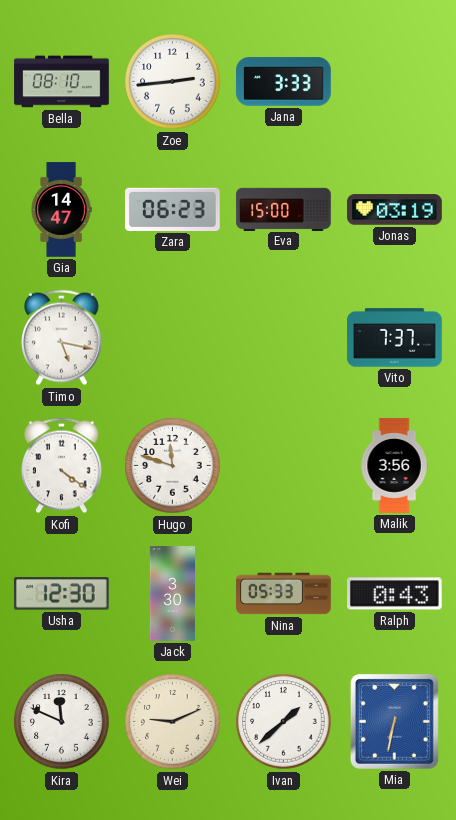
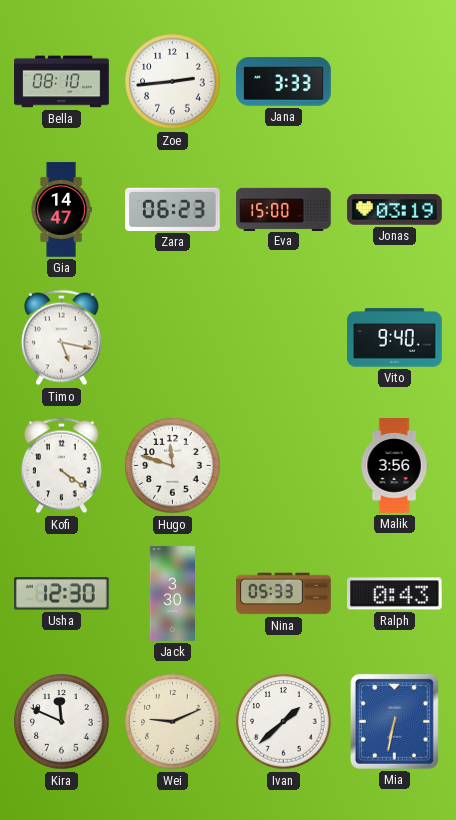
Vito: 7:37 -> 9:40
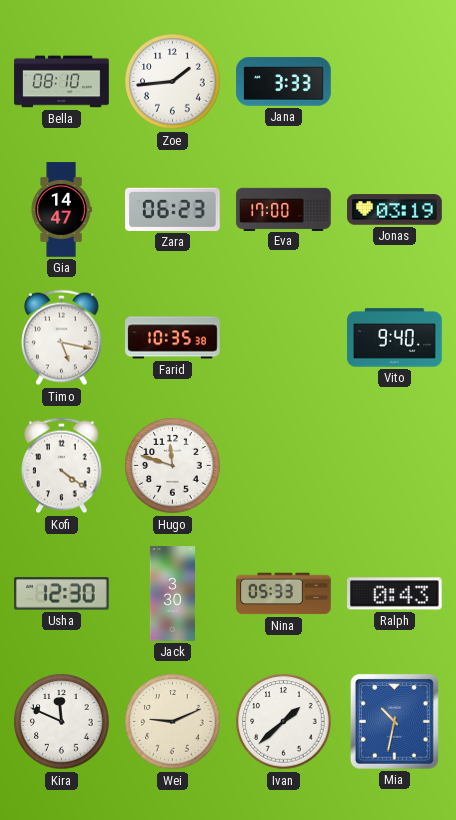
Zoe: 2:44 -> 1:44
Eva: 15:00 -> 17:00
Farid: none -> 10:35
Malik: 3:56 -> none
Mia: 6:32 -> 10:32
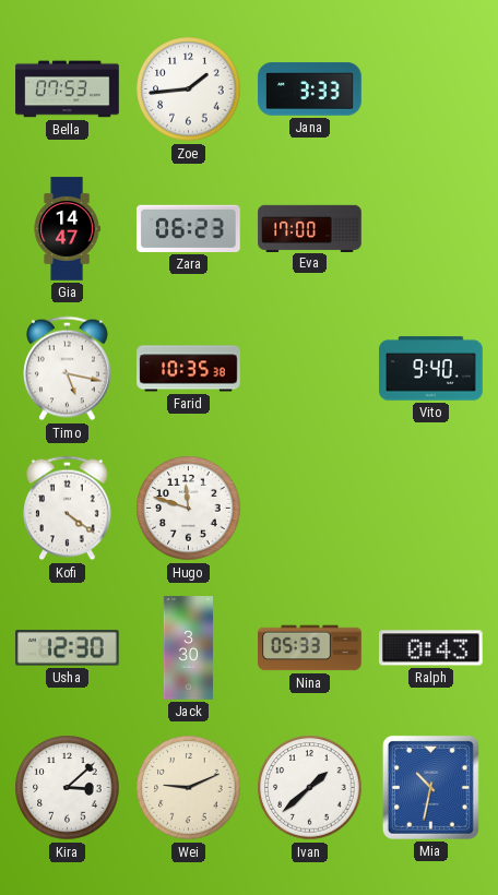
Bella: 08:10 -> 07:53
Jonas: 03:19 -> none
Kira: 11:49 -> 3:08
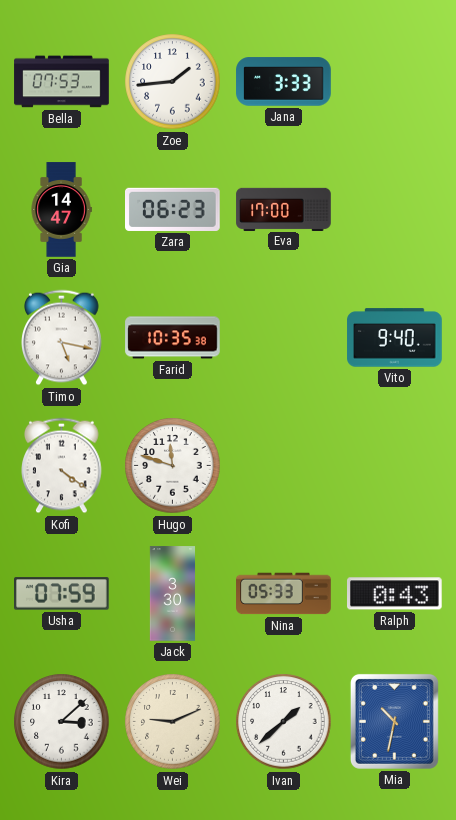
Usha: 12:30 -> 07:59
